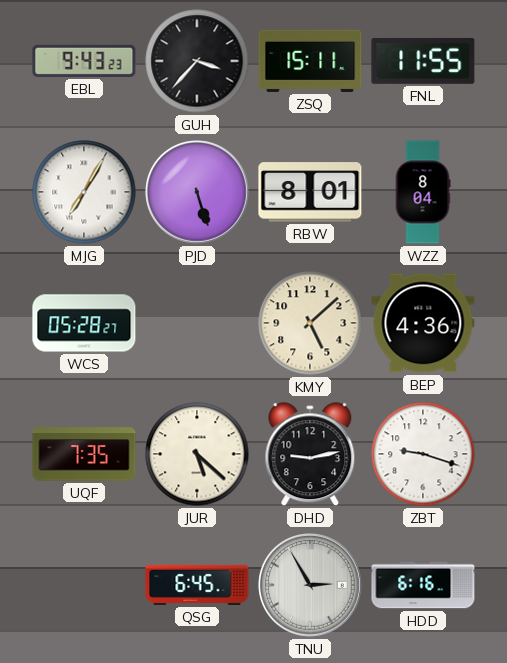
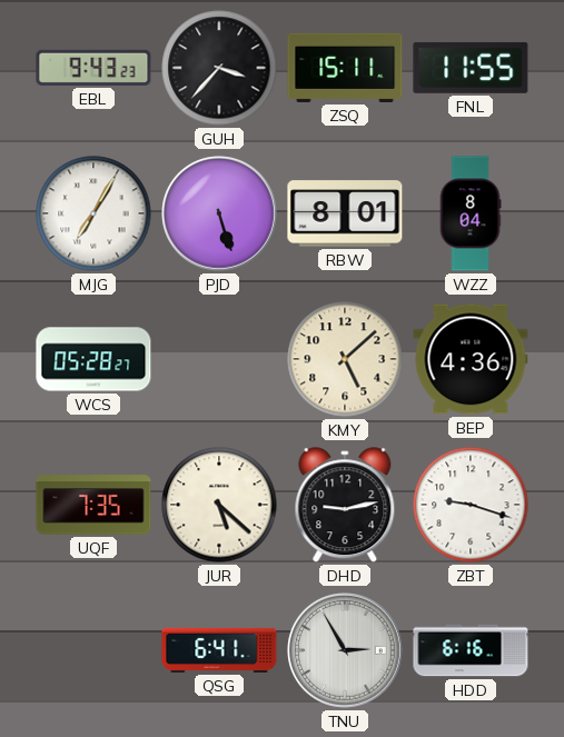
QSG: 6:45 -> 6:41
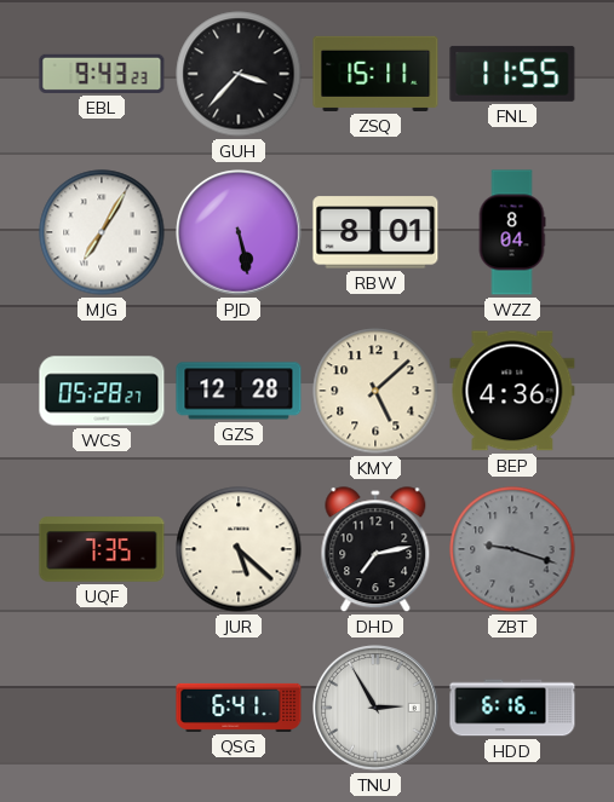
PJD: 5:27 -> 5:28
GZS: none -> 12:28
DHD: 9:13 -> 7:13
ZBT dial: white -> grey
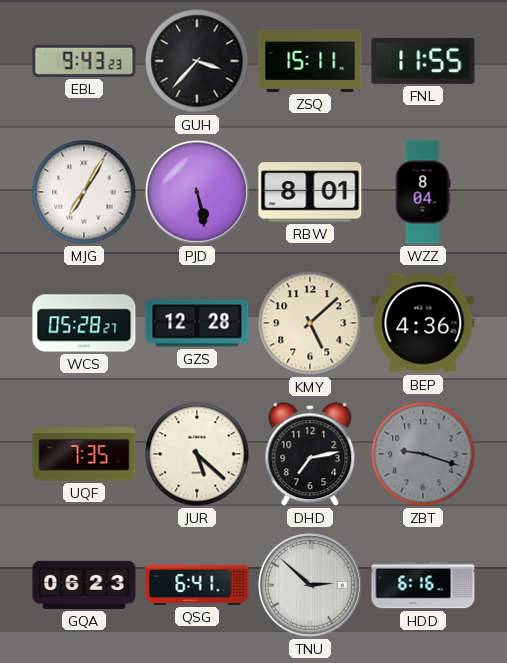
GQA: none -> 06:23
TNU: 2:55 -> 2:52
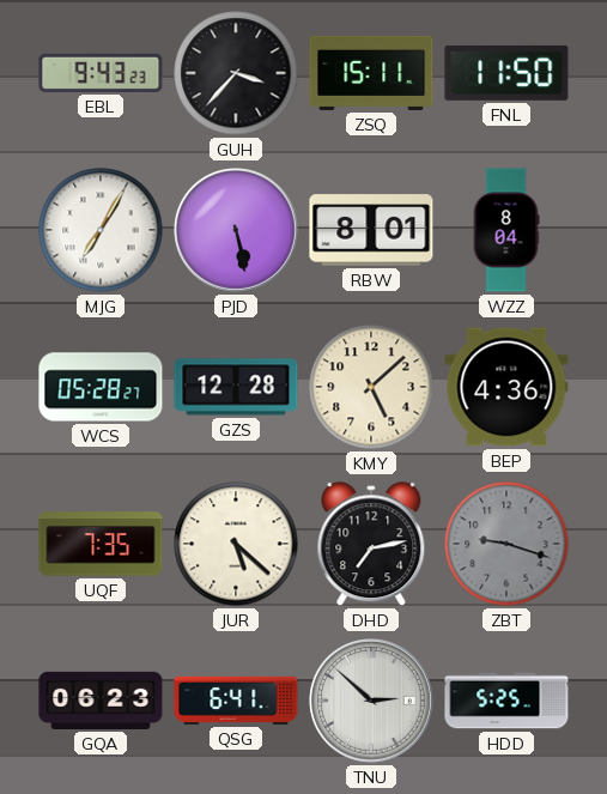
FNL: 11:55 -> 11:50
HDD: 6:16 -> 5:25
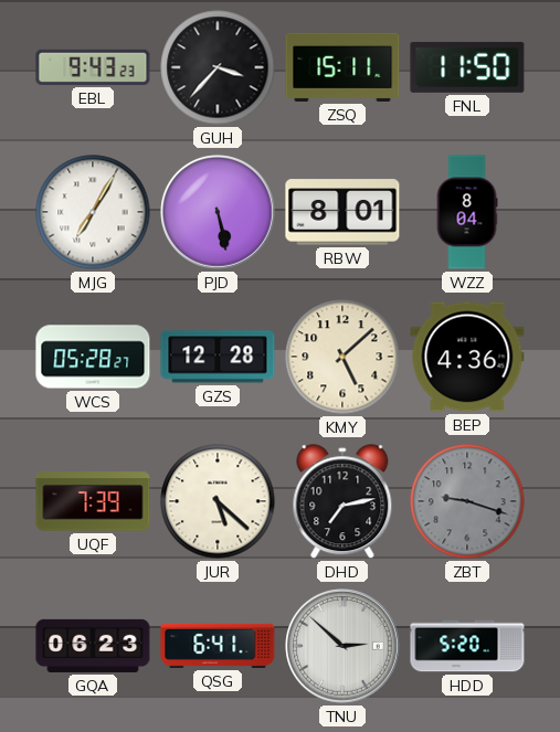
UQF: 7:35 -> 7:39
HDD: 5:25 -> 5:20
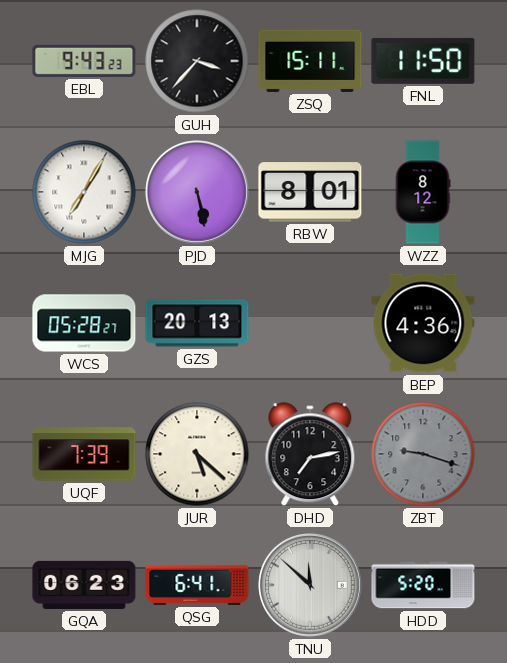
WZZ: 8:04 -> 8:12
GZS: 12:28 -> 20:13
KMY: 5:08 -> none
TNU: 2:52 -> 11:52
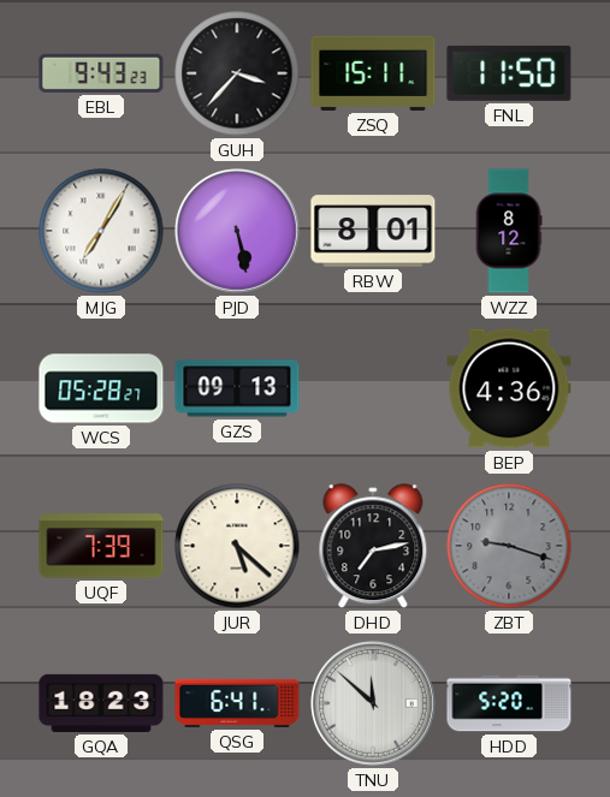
GZS: 20:13 -> 09:13
GQA: 06:23 -> 18:23
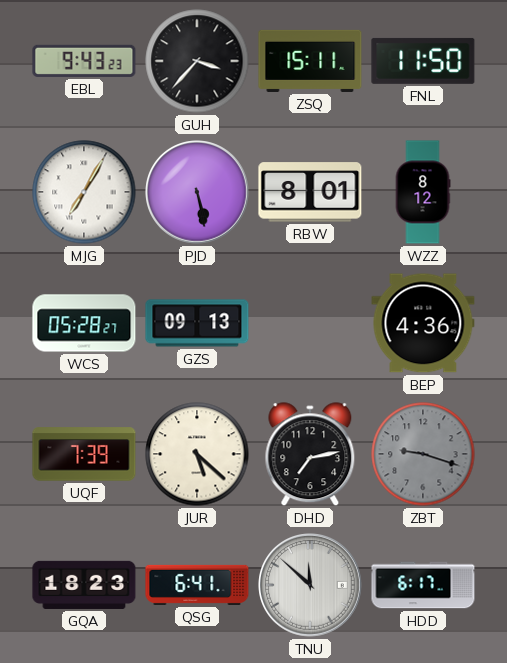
HDD: 5:20 -> 6:17
